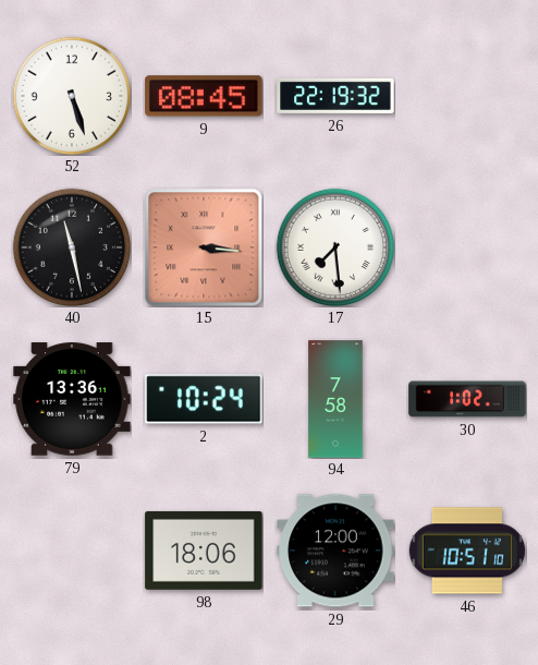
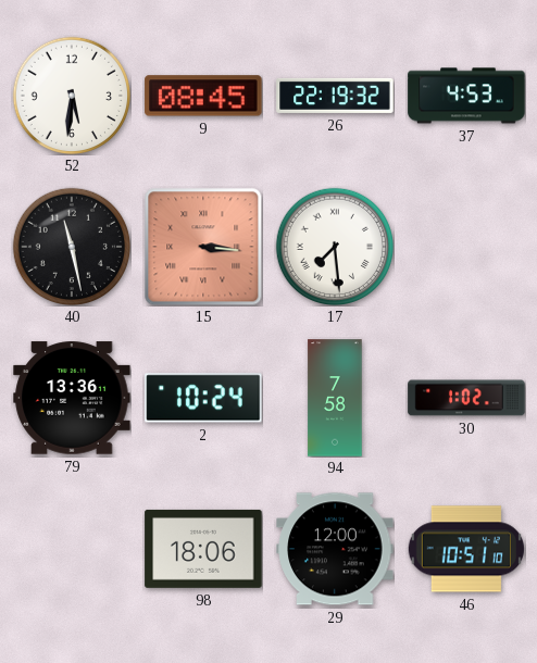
52: 5:27 -> 5:31
37: none -> 4:53
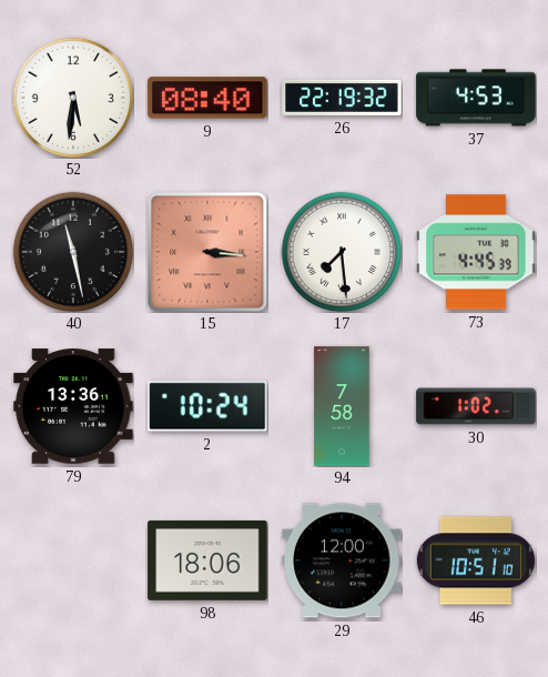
9: 08:45 -> 08:40
73: none -> 4:45
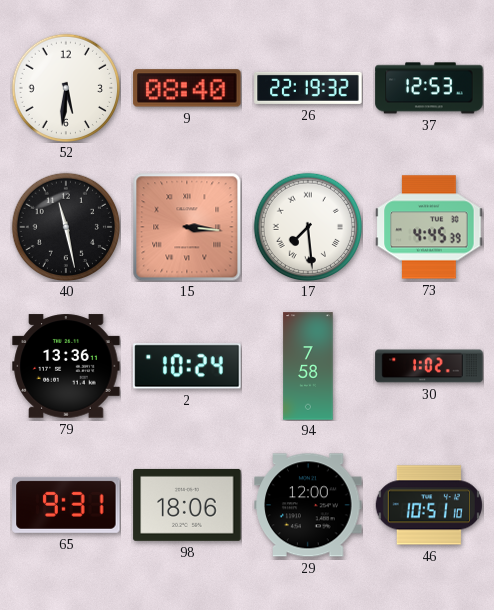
37: 4:53 -> 12:53
65: none -> 9:31
